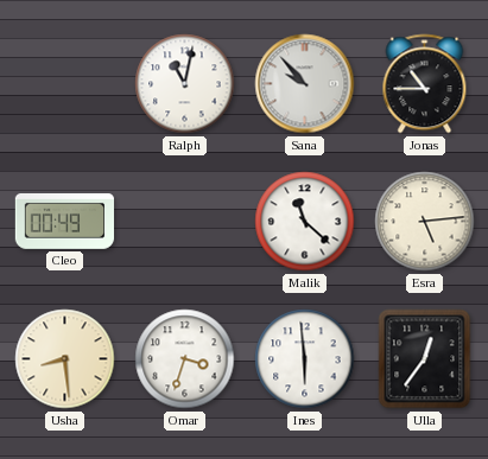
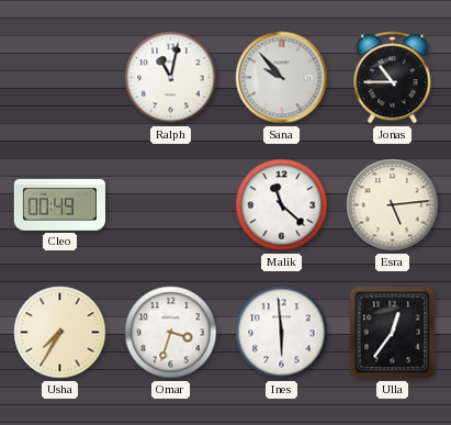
Usha: 8:29 -> 7:35
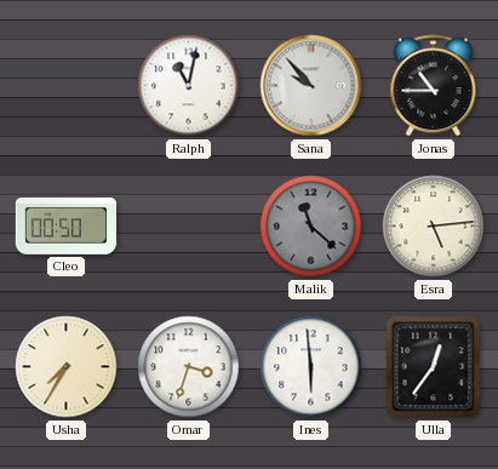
Cleo: 00:49 -> 00:50
Malik dial: white -> grey
